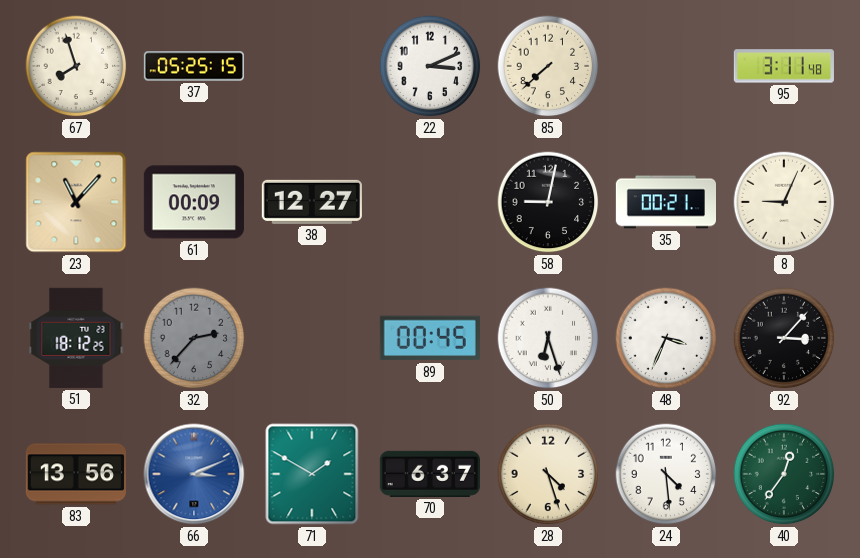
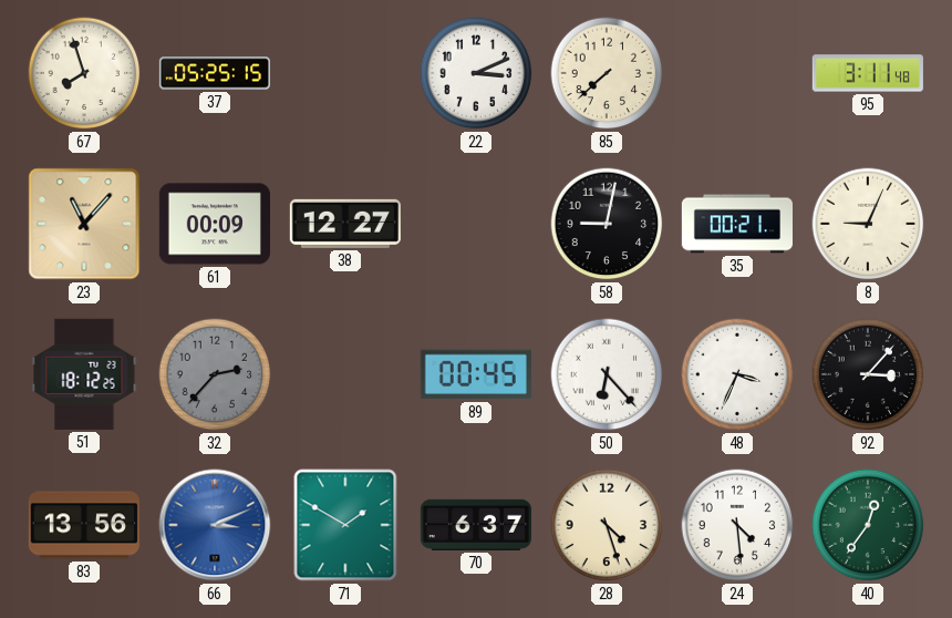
50: 6:27 -> 6:23
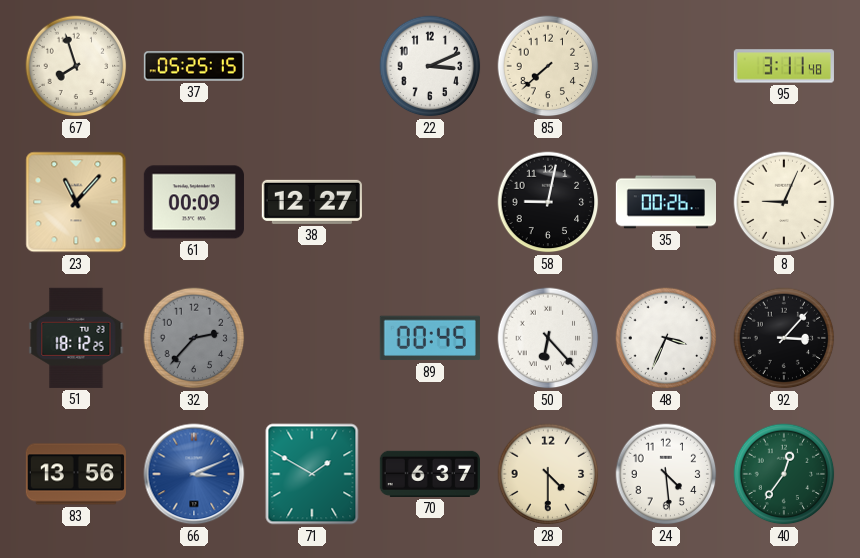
35: 00:21 -> 00:26
28: 4:27 -> 4:30
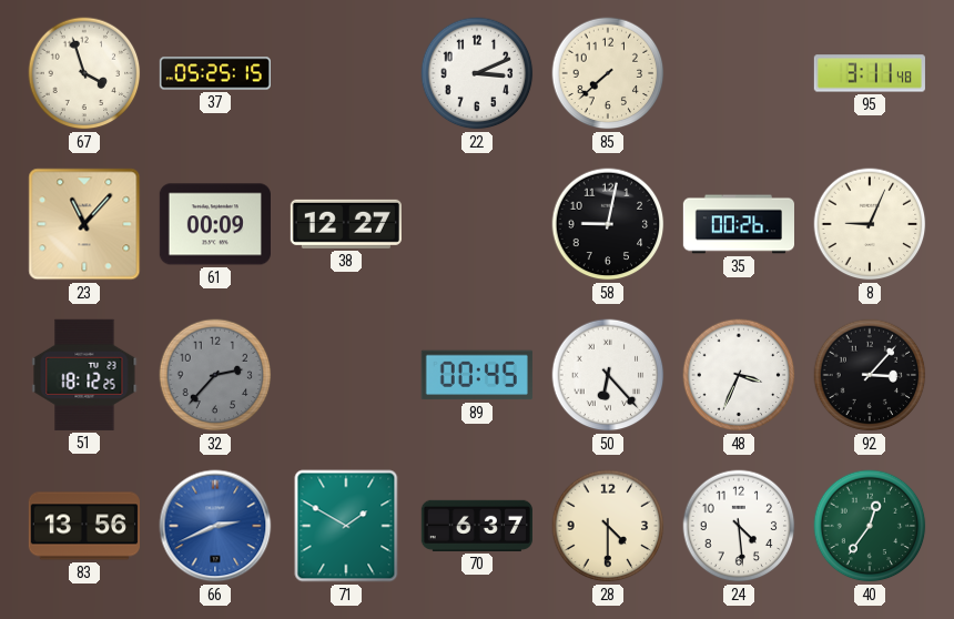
67: 7:57 -> 3:57
66: 3:11 -> 2:41
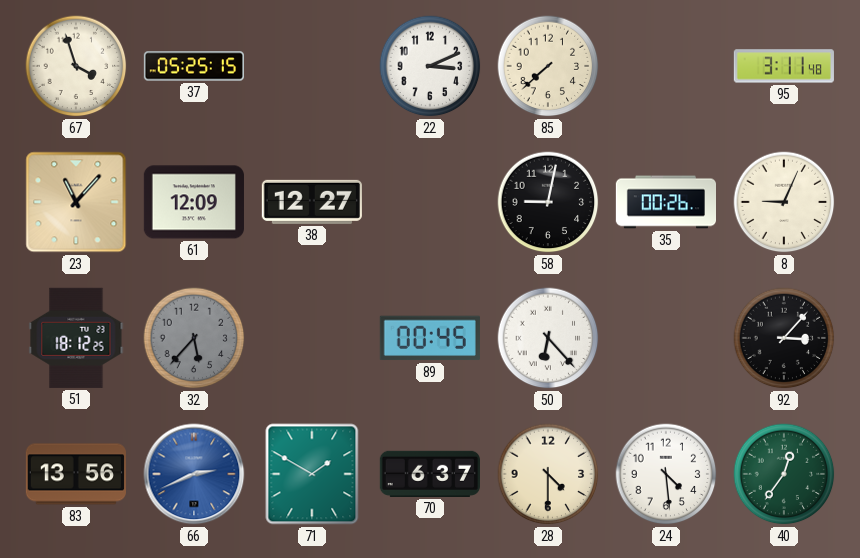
61: 00:09 -> 12:09
32: 2:37 -> 5:37
48: 3:34 -> none
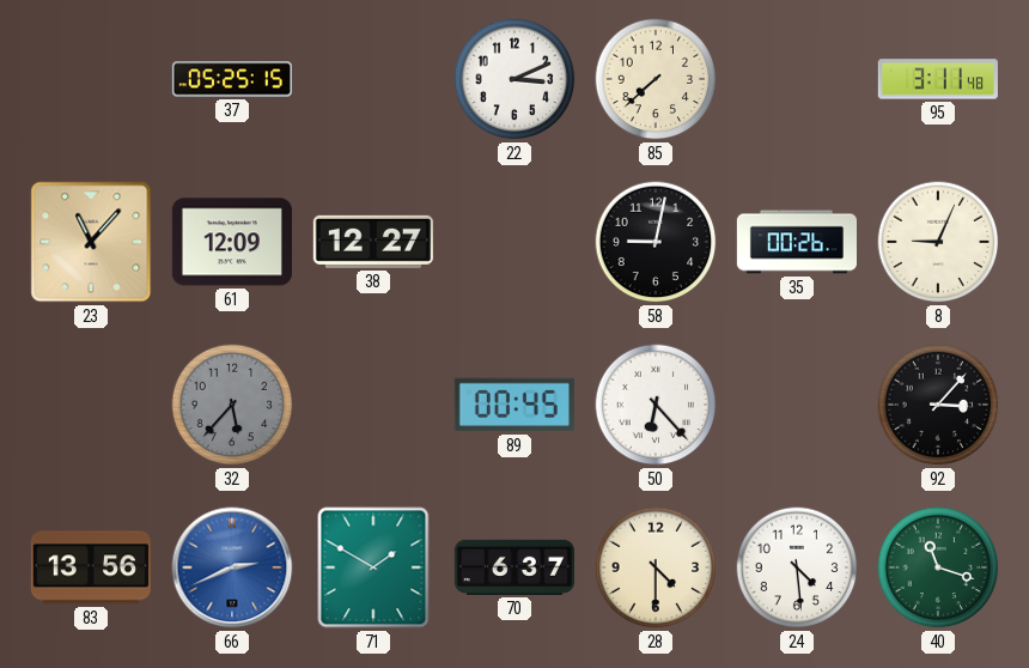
67: 3:57 -> none
51: 18:12 -> none
40: 12:36 -> 11:18
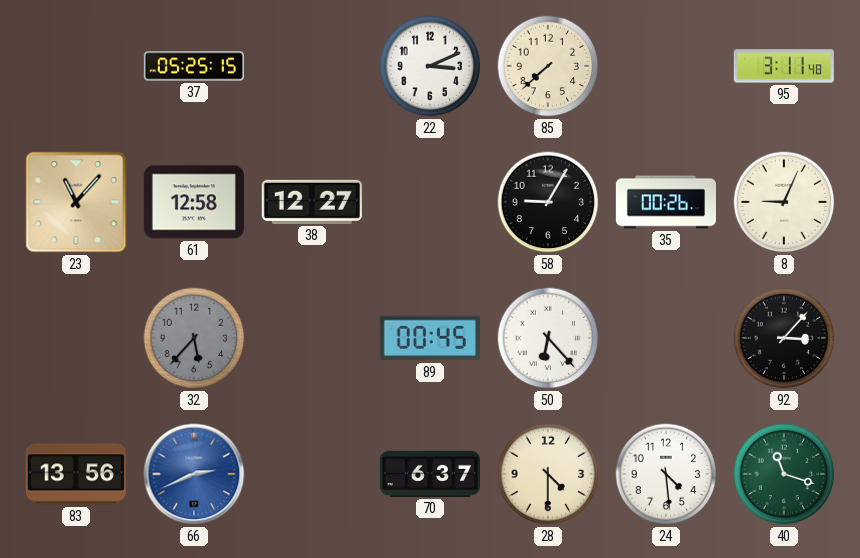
61: 12:09 -> 12:58
58: 9:02 -> 9:05
71: 1:50 -> none
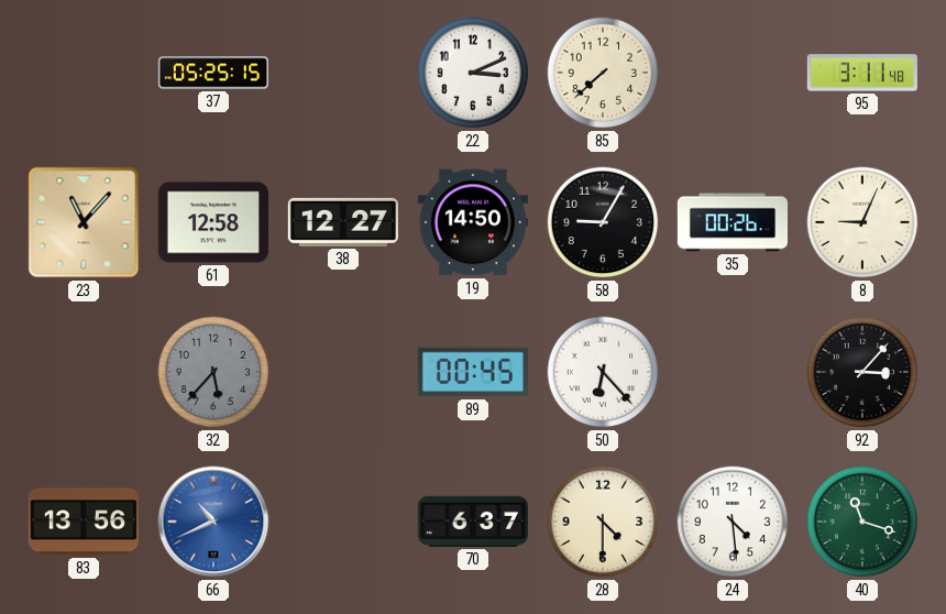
19: none -> 14:50
66: 2:41 -> 10:41
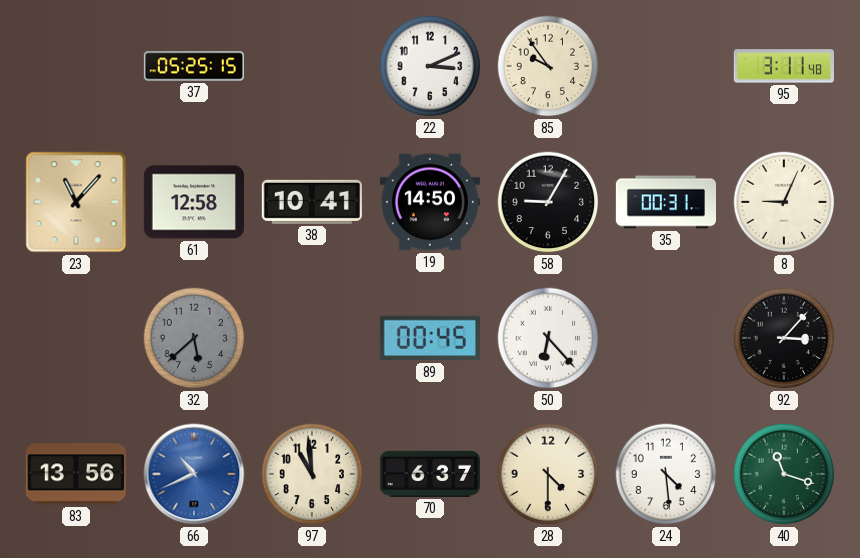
85: 7:38 -> 9:54
38: 12:27 -> 10:41
35: 00:26 -> 00:31
32: 5:37 -> 5:38
97: none -> 10:59
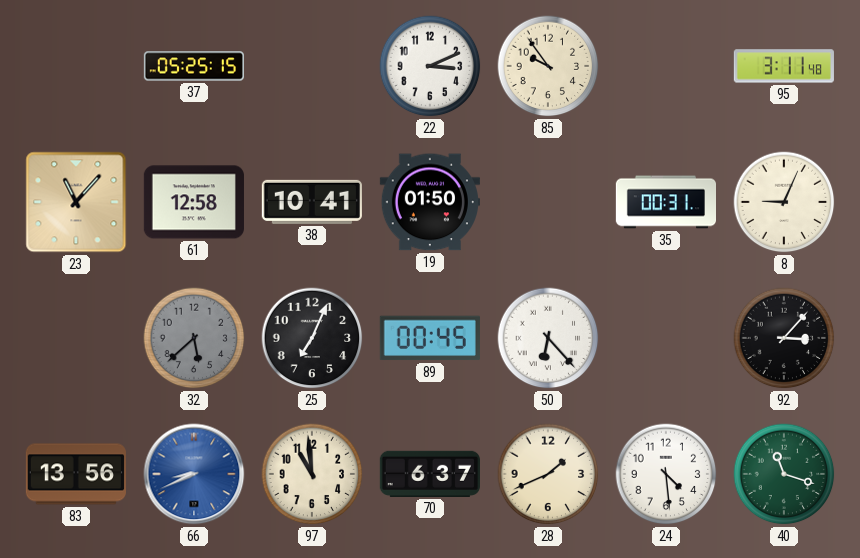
19: 14:50 -> 01:50
58: 9:05 -> none
25: none -> 7:04
66: 10:41 -> 8:41
28: 4:30 -> 1:41
